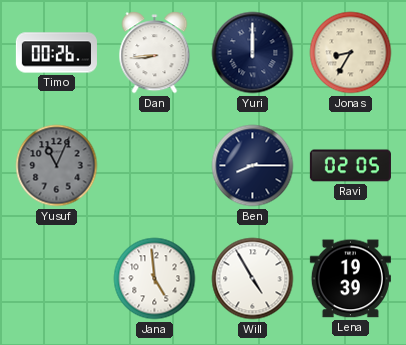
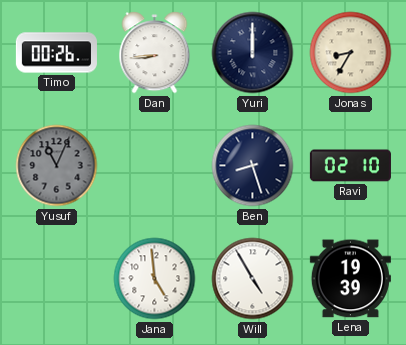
Ben: 8:15 -> 8:27
Ravi: 02:05 -> 02:10
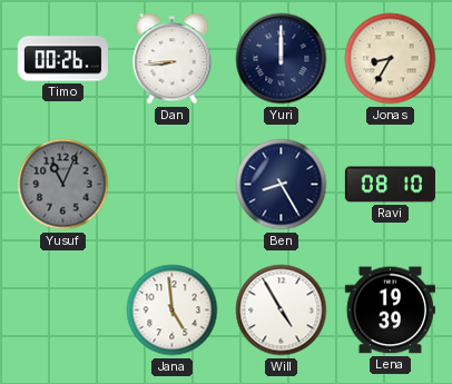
Ben: 8:27 -> 8:25
Ravi: 02:10 -> 08:10
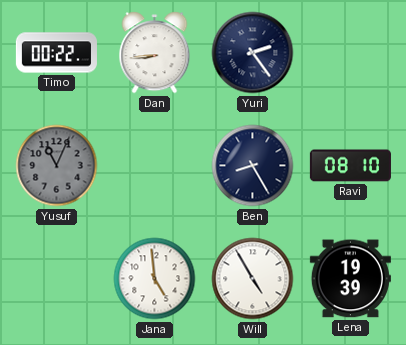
Timo: 00:26 -> 00:22
Yuri: 12:00 -> 2:24
Jonas: 8:35 -> none
